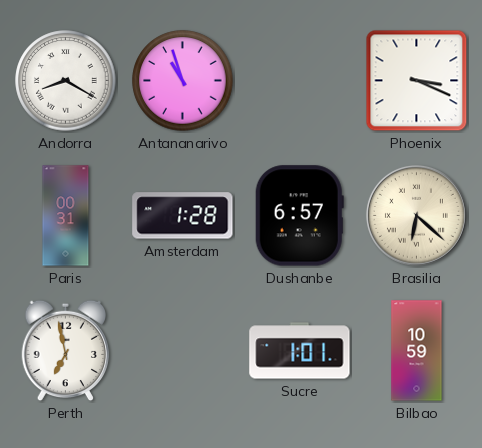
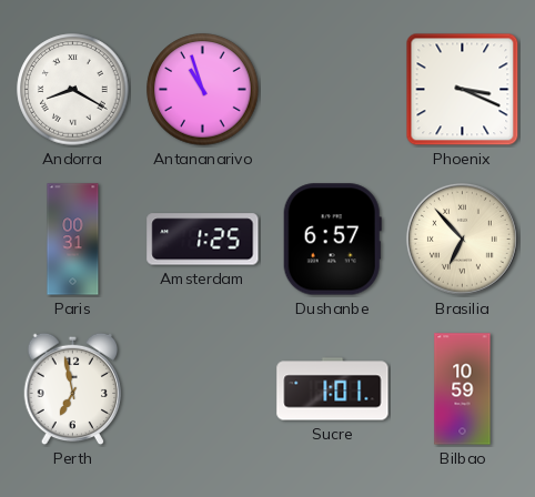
Amsterdam: 1:28 -> 1:25
Brasilia: 6:22 -> 6:53
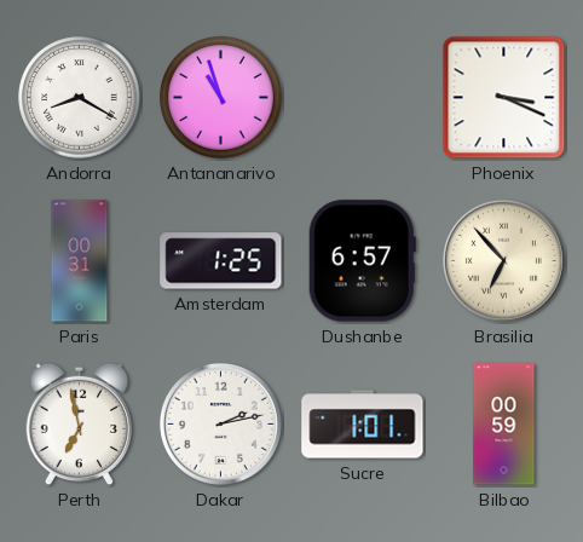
Dakar: none -> 2:13
Bilbao: 10:59 -> 00:59
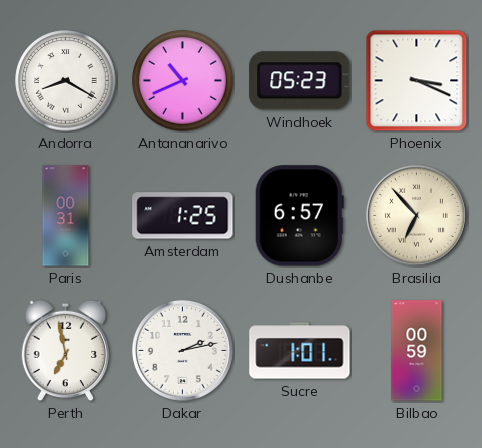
Antananarivo: 10:57 -> 10:41
Windhoek: none -> 05:23
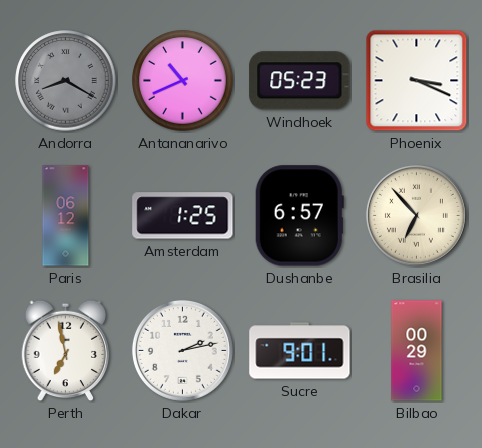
Andorra dial: white -> grey
Paris: 00:31 -> 06:12
Sucre: 1:01 -> 9:01
Bilbao: 00:59 -> 00:29
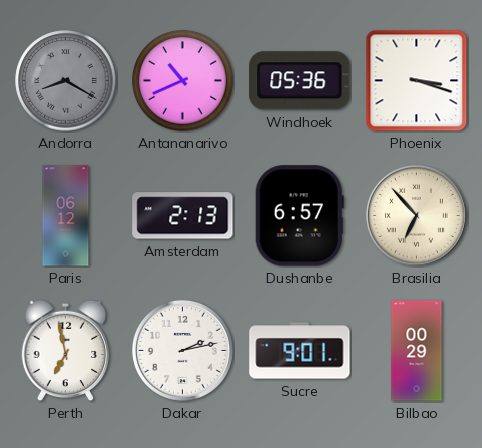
Windhoek: 05:23 -> 05:36
Phoenix: 3:19 -> 3:18
Amsterdam: 1:25 -> 2:13
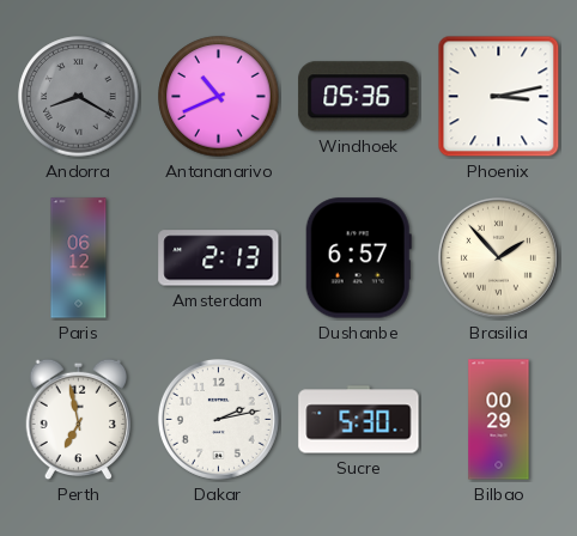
Phoenix: 3:18 -> 3:13
Brasilia: 6:53 -> 1:53
Sucre: 9:01 -> 5:30
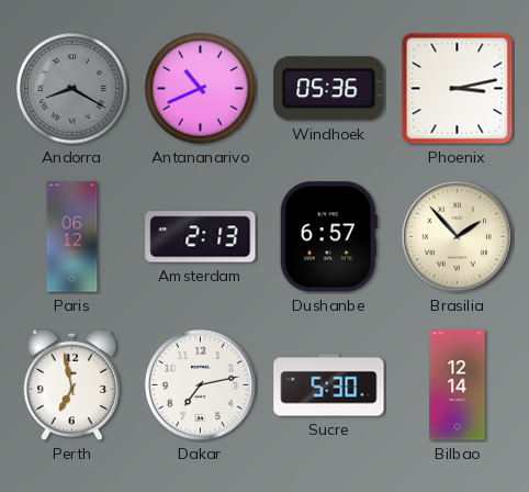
Dakar: 2:13 -> 7:13
Bilbao: 00:29 -> 12:14
